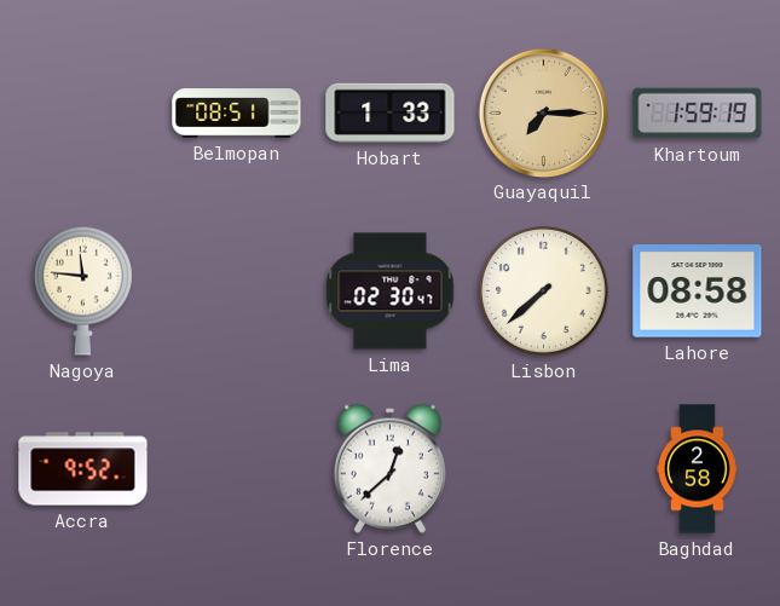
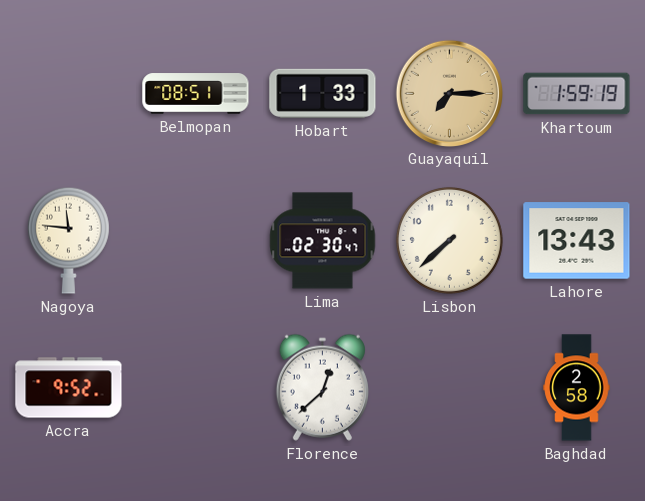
Lahore: 08:58 -> 13:43
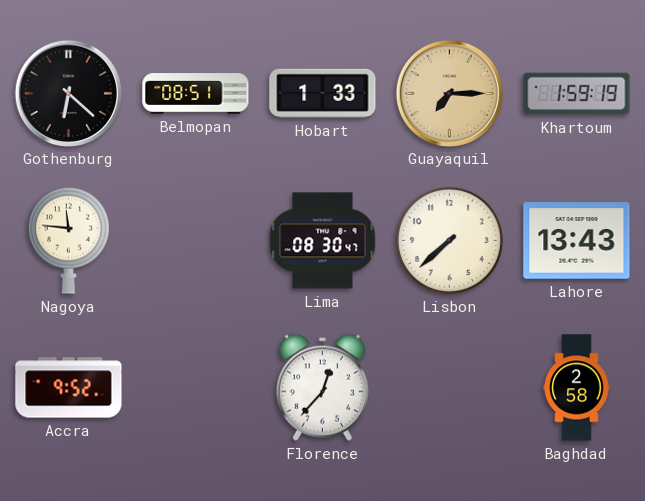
Gothenburg: none -> 6:22
Lima: 02:30 -> 08:30
Florence: 12:38 -> 12:37
